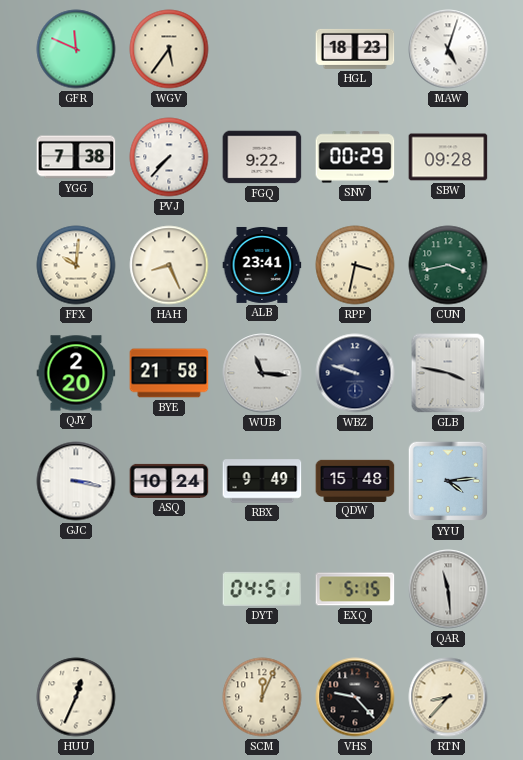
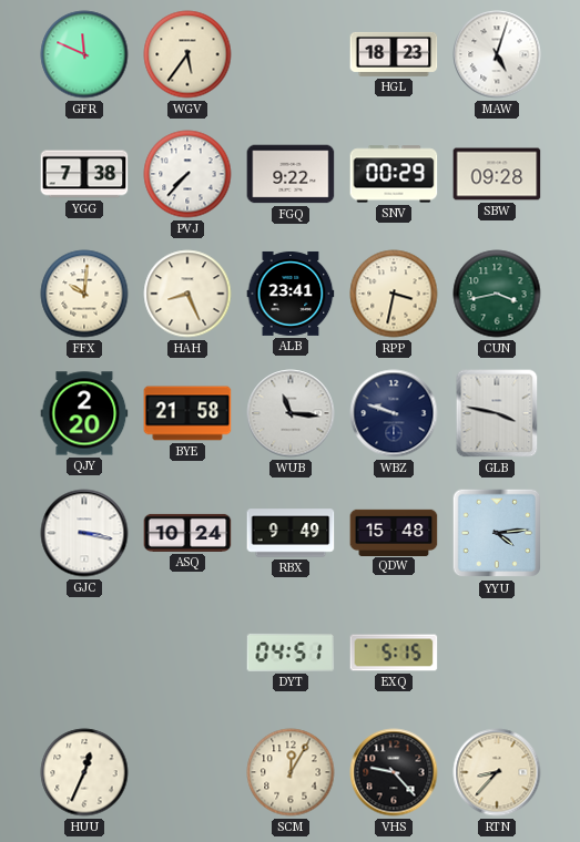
QAR: 11:29 -> none
SCM: 12:04 -> 12:05
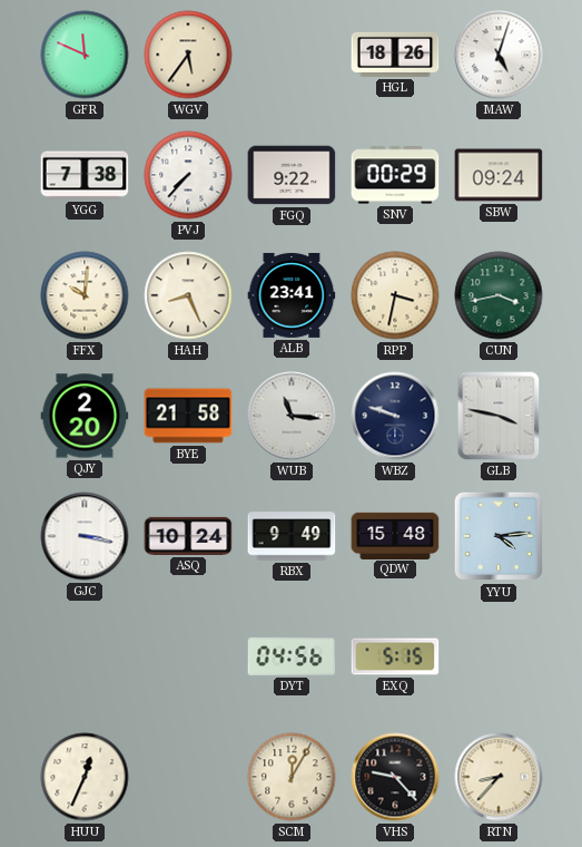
HGL: 18:23 -> 18:26
SBW: 09:28 -> 09:24
DYT: 04:51 -> 04:56
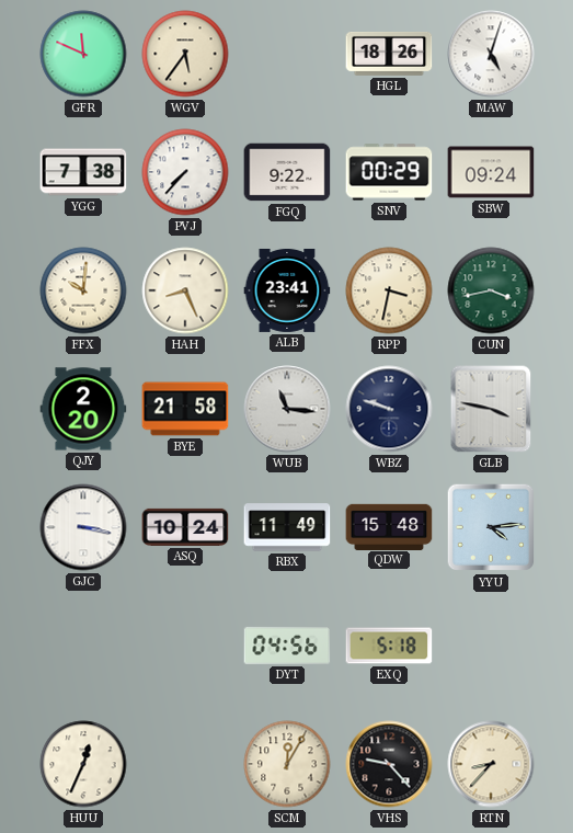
RBX: 9:49 -> 11:49
EXQ: 5:15 -> 5:18
